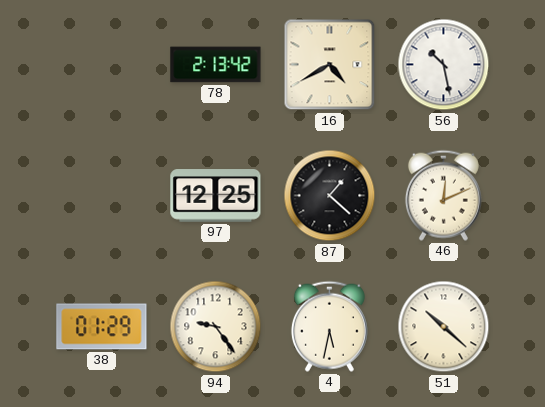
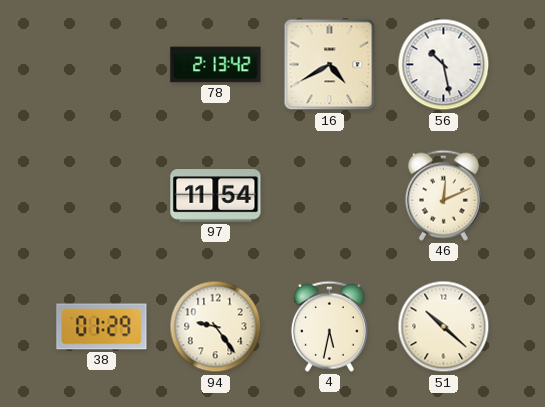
97: 12:25 -> 11:54
87: 1:22 -> none
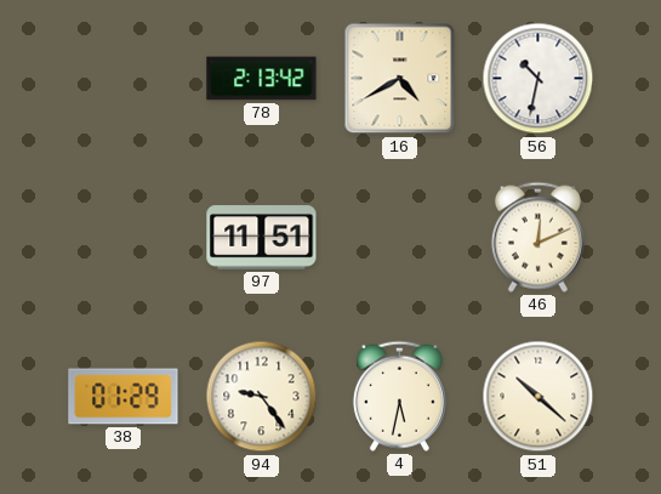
56: 10:28 -> 10:32
97: 11:54 -> 11:51
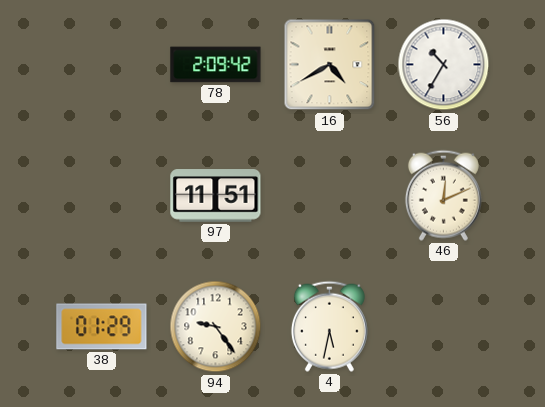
78: 2:13 -> 2:09
56: 10:32 -> 10:35
51: 10:22 -> none
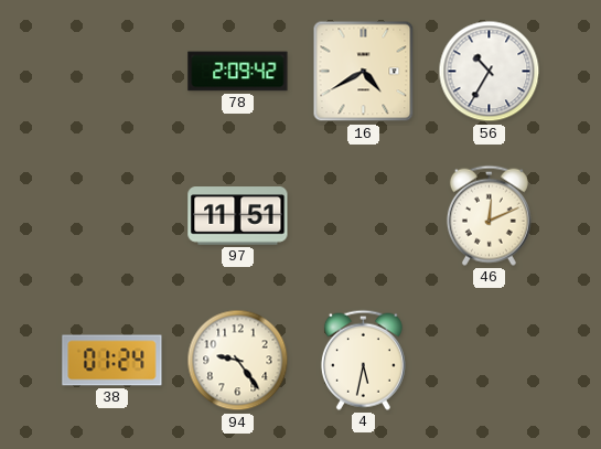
38: 01:29 -> 01:24
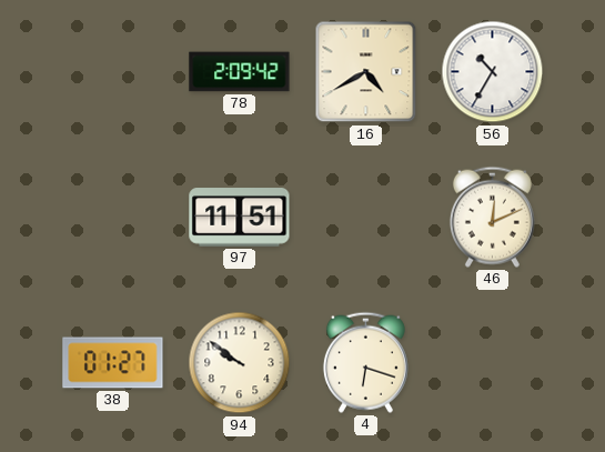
38: 01:24 -> 01:27
94: 9:24 -> 9:51
4: 5:32 -> 6:18
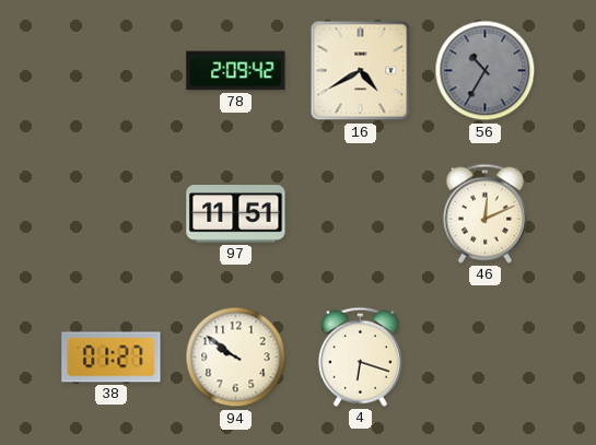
56 dial: white -> grey
